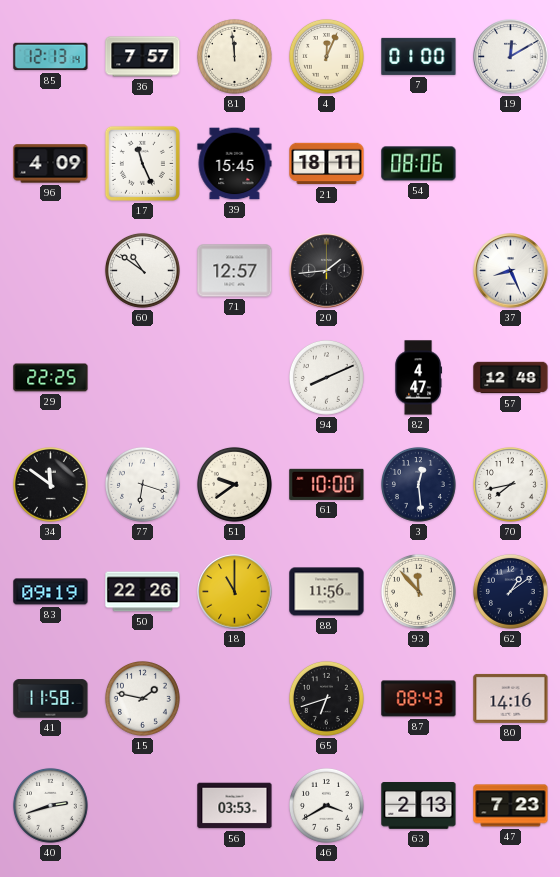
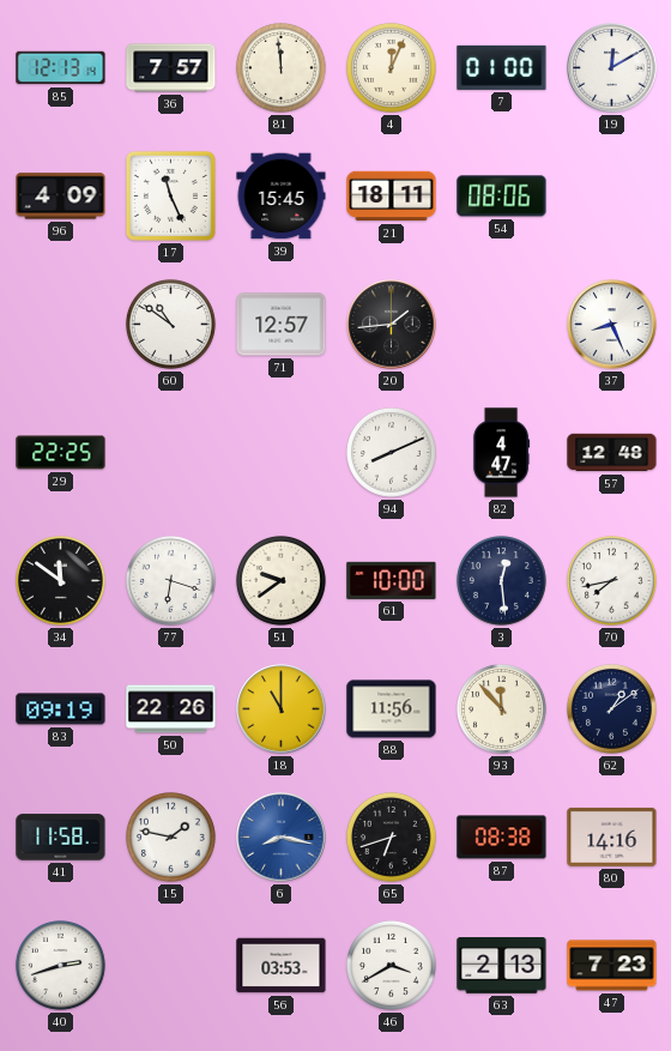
6: none -> 8:17
87: 08:43 -> 08:38
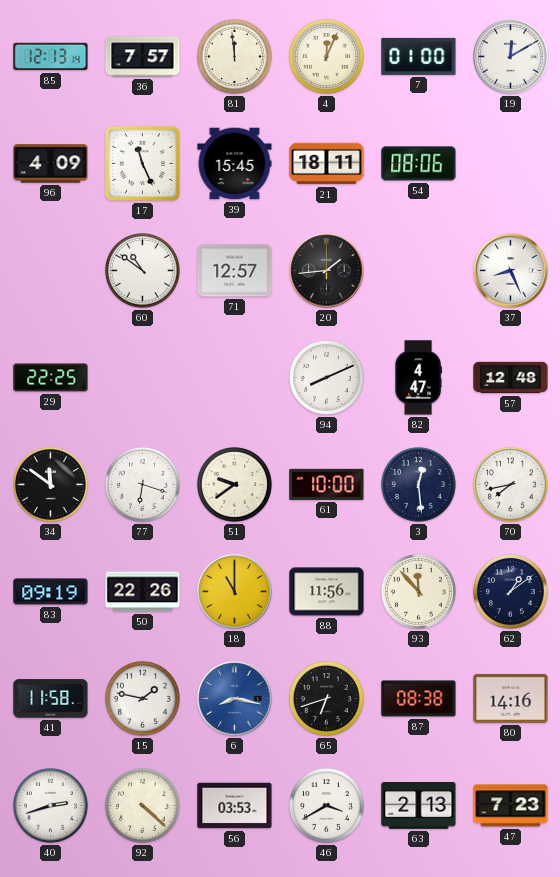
92: none -> 4:22
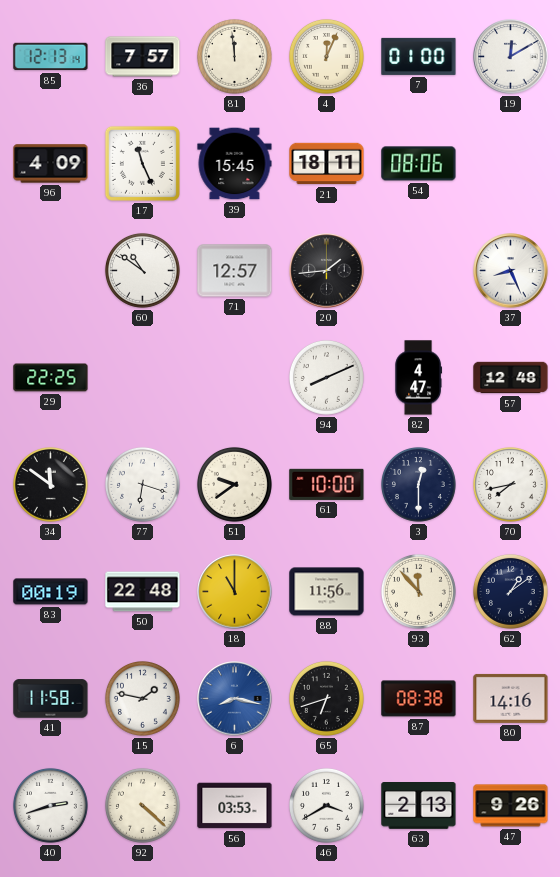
3: 12:29 -> 12:30
83: 09:19 -> 00:19
50: 22:26 -> 22:48
47: 7:23 -> 9:26
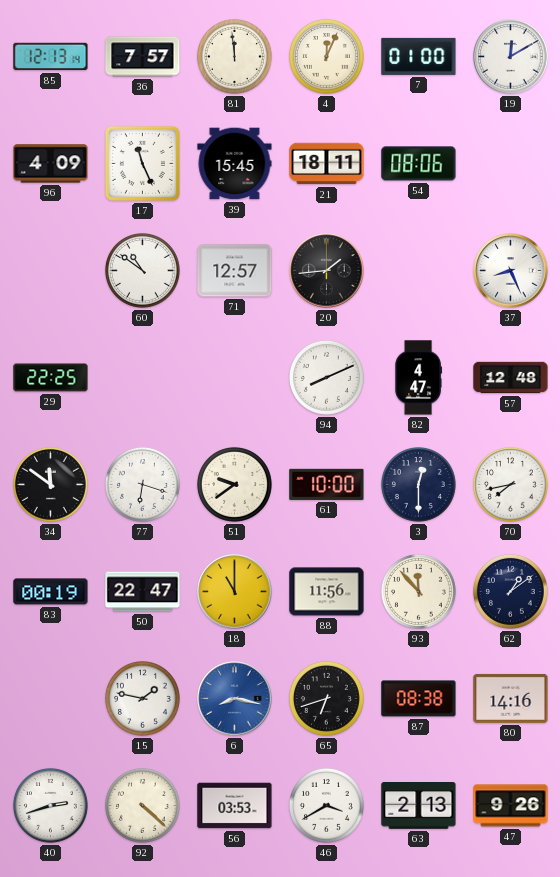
50: 22:48 -> 22:47
41: 11:58 -> none
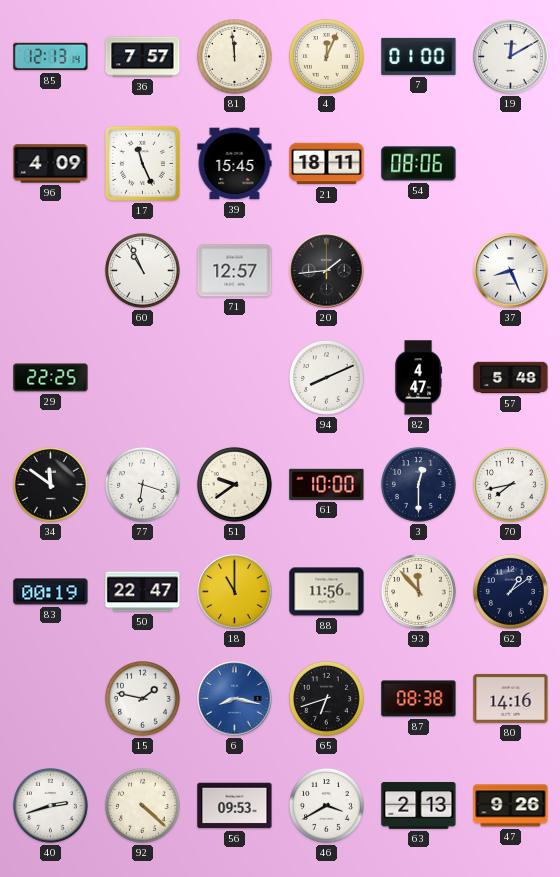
60: 10:51 -> 10:56
57: 12:48 -> 5:48
56: 03:53 -> 09:53
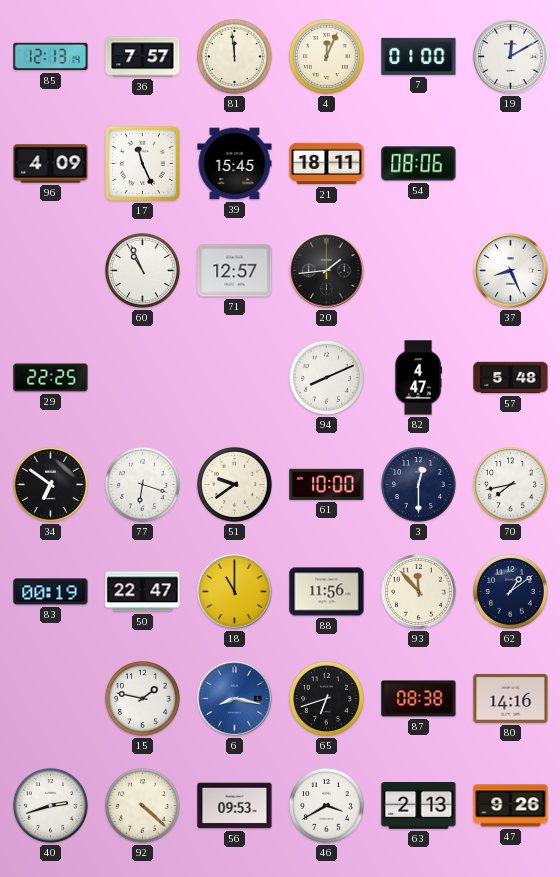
34: 11:51 -> 6:51
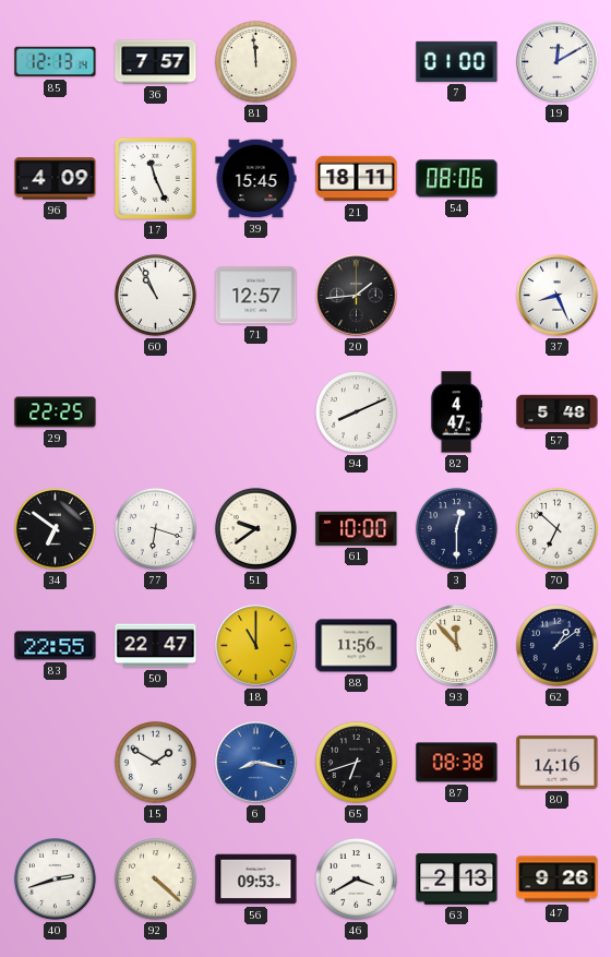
4: 12:04 -> none
70: 7:43 -> 6:52
83: 00:19 -> 22:55
15: 1:47 -> 1:50
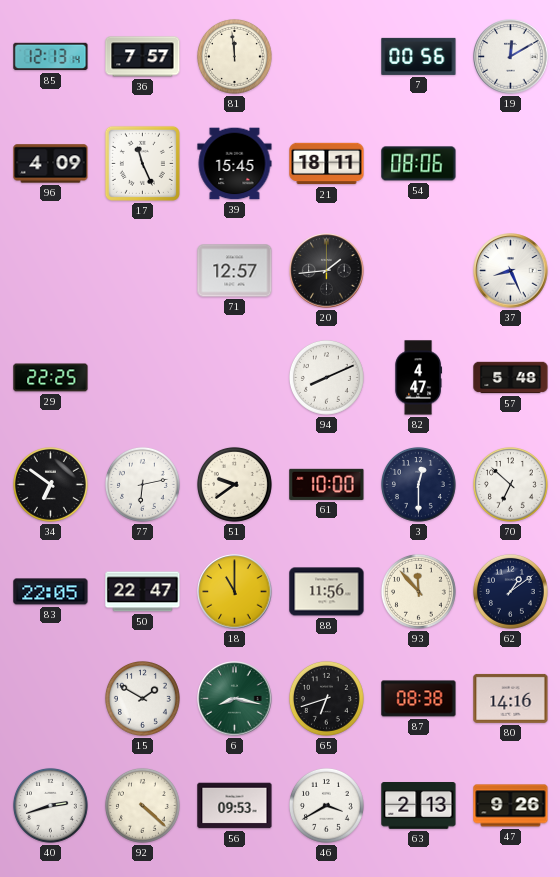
7: 01:00 -> 00:56
60: 10:56 -> none
77: 6:18 -> 6:13
83: 22:55 -> 22:05
6 dial: blue -> green
